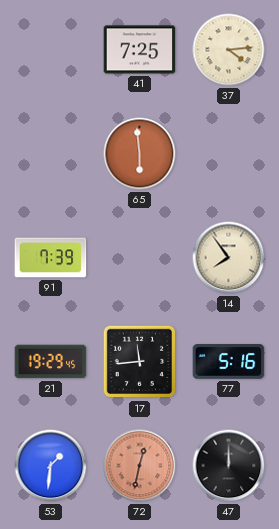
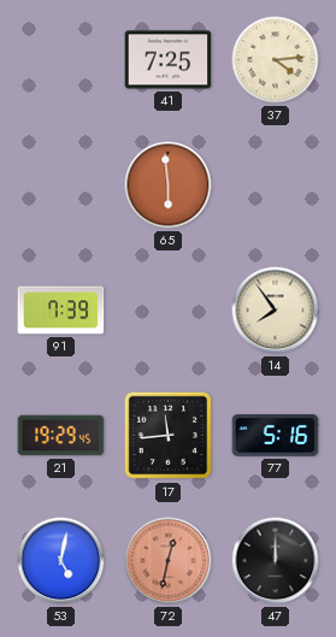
53: 1:31 -> 5:02
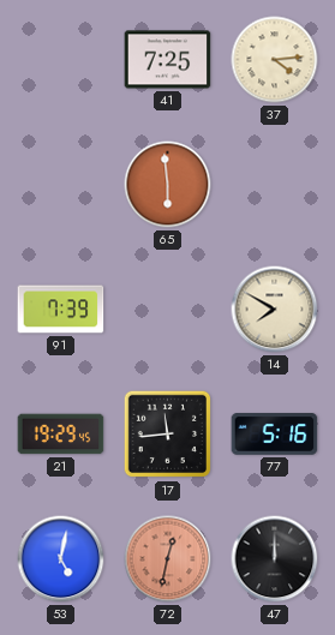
14: 7:54 -> 7:50
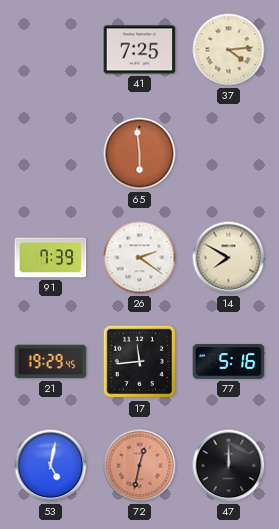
26: none -> 2:21
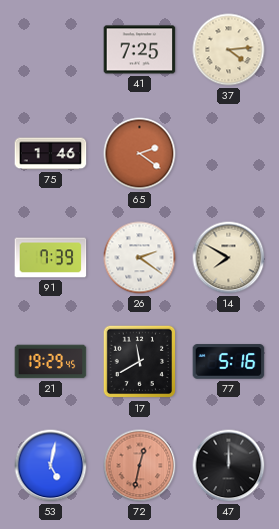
75: none -> 1:46
65: 5:59 -> 2:21
17: 11:44 -> 11:40
